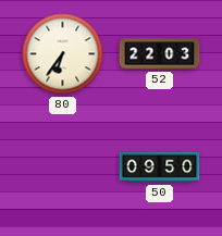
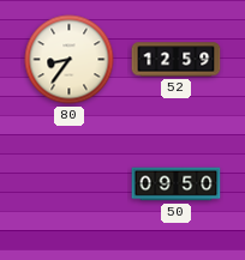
80: 6:36 -> 8:36
52: 22:03 -> 12:59
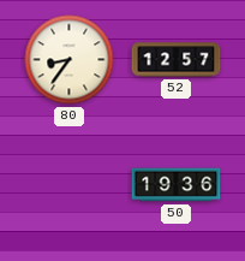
52: 12:59 -> 12:57
50: 09:50 -> 19:36
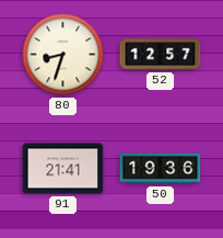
80: 8:36 -> 8:33
91: none -> 21:41
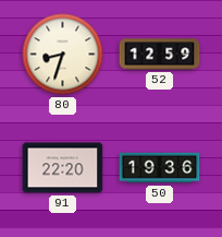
52: 12:57 -> 12:59
91: 21:41 -> 22:20
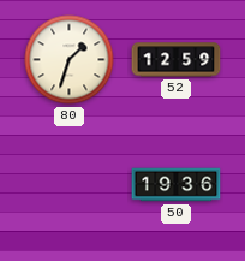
80: 8:33 -> 1:33
91: 22:20 -> none
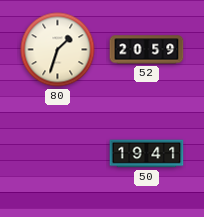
52: 12:59 -> 20:59
50: 19:36 -> 19:41
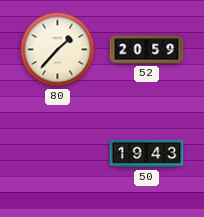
80: 1:33 -> 1:37
50: 19:41 -> 19:43
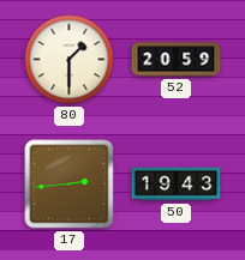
80: 1:37 -> 1:30
17: none -> 2:44
